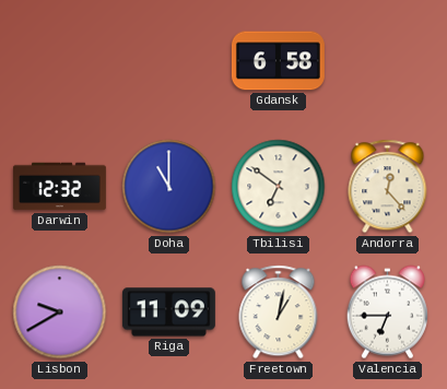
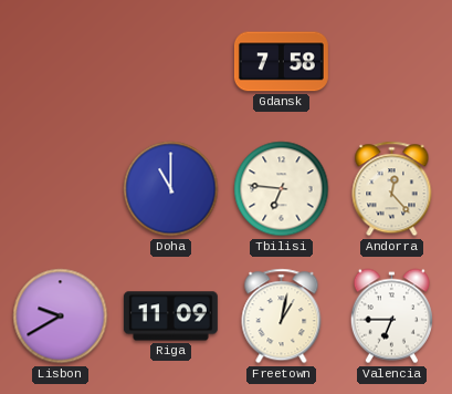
Gdansk: 6:58 -> 7:58
Darwin: 12:32 -> none
Tbilisi: 6:51 -> 6:46
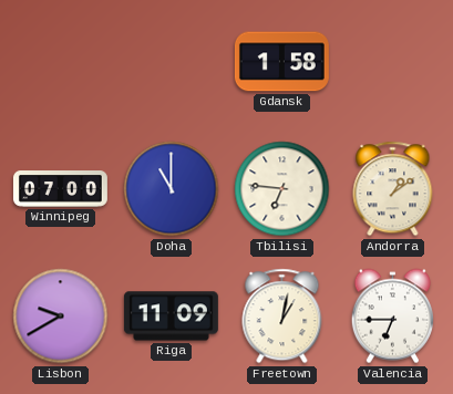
Gdansk: 7:58 -> 1:58
Winnipeg: none -> 07:00
Andorra: 12:23 -> 1:09
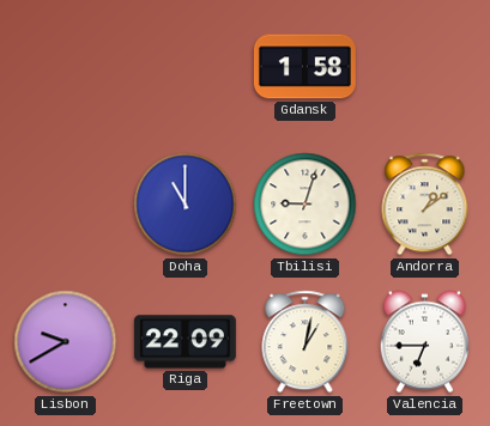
Winnipeg: 07:00 -> none
Tbilisi: 6:46 -> 9:03
Riga: 11:09 -> 22:09
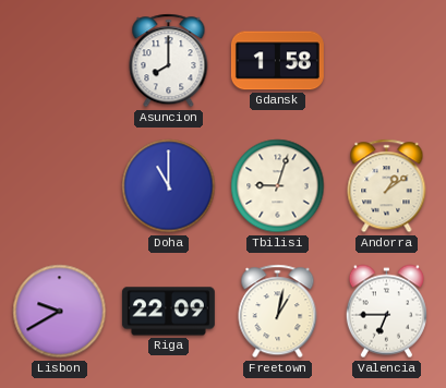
Asuncion: none -> 8:00
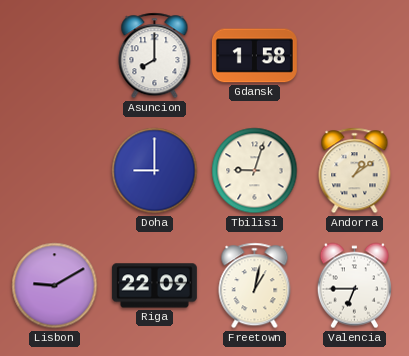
Doha: 11:00 -> 9:00
Lisbon: 9:40 -> 9:10
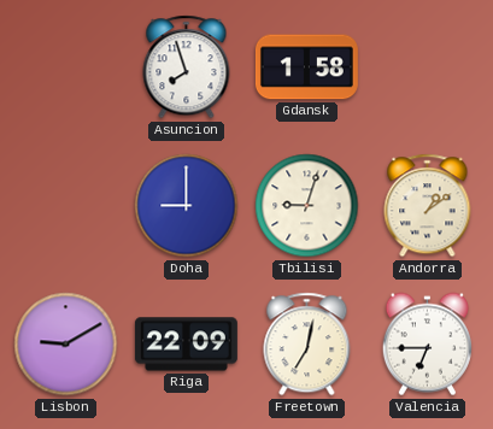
Asuncion: 8:00 -> 7:57
Freetown: 1:02 -> 7:02
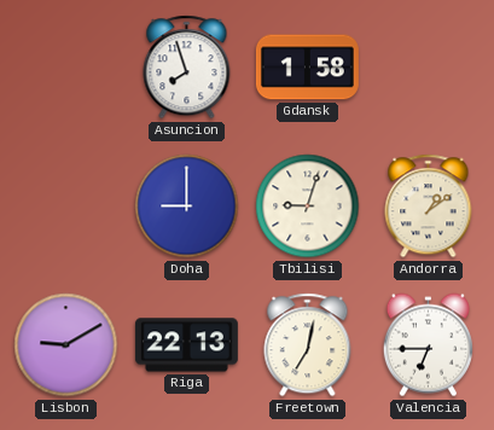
Riga: 22:09 -> 22:13
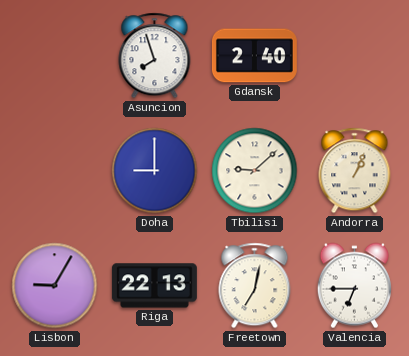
Gdansk: 1:58 -> 2:40
Tbilisi: 9:03 -> 9:08
Andorra: 1:09 -> 1:04
Lisbon: 9:10 -> 9:05
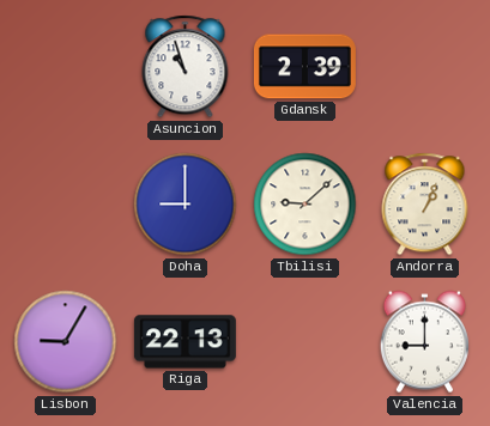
Asuncion: 7:57 -> 10:57
Gdansk: 2:40 -> 2:39
Freetown: 7:02 -> none
Valencia: 6:45 -> 9:00
